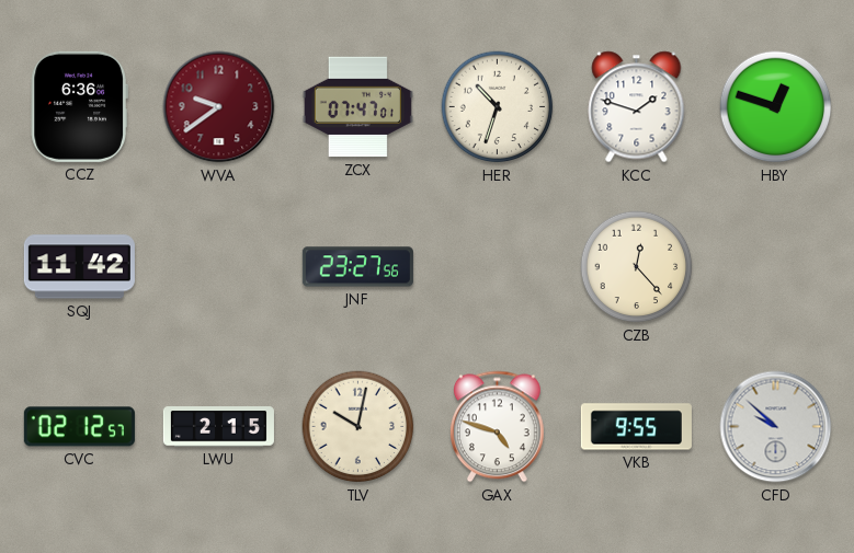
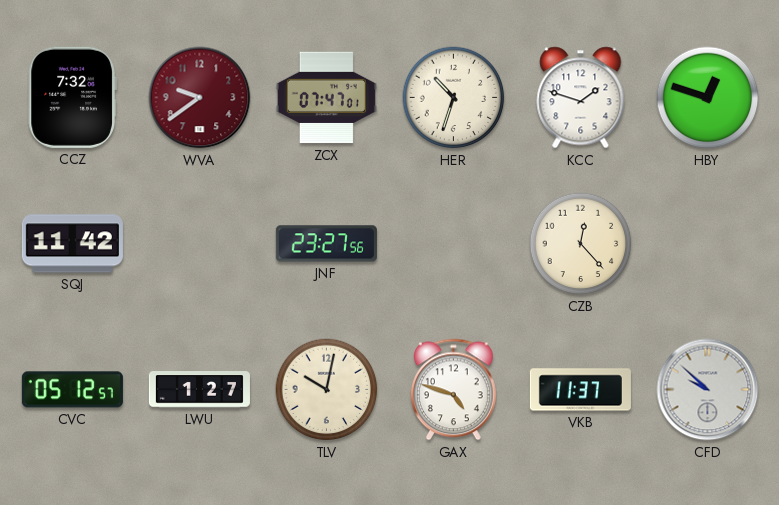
CCZ: 6:36 -> 7:32
CVC: 02:12 -> 05:12
LWU: 2:15 -> 1:27
VKB: 9:55 -> 11:37
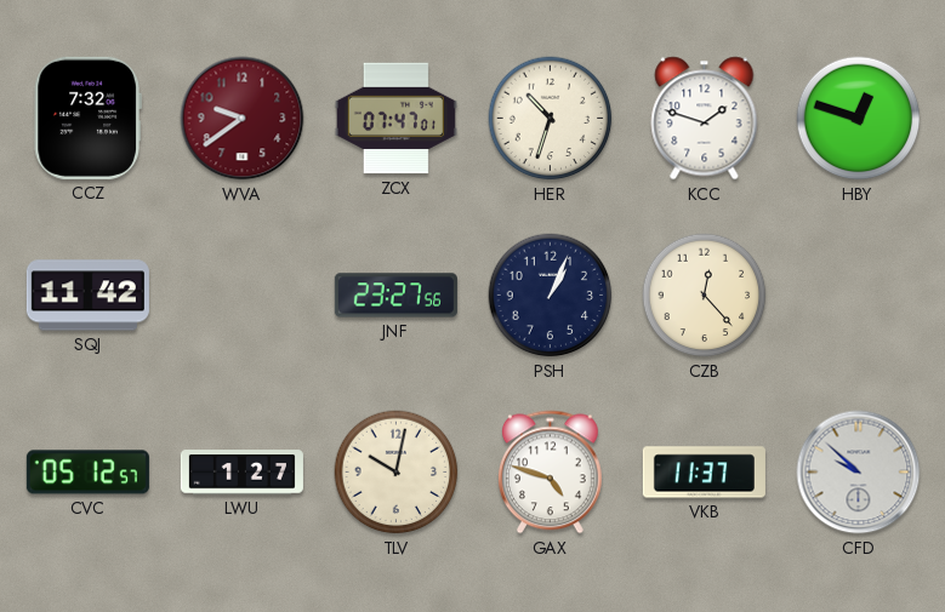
PSH: none -> 1:04
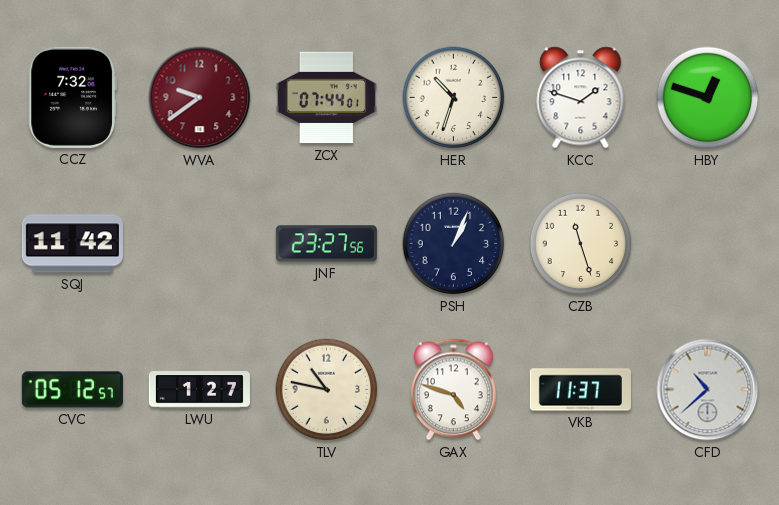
ZCX: 07:47 -> 07:44
CZB: 12:23 -> 11:27
TLV: 10:02 -> 10:47
CFD: 9:52 -> 10:38
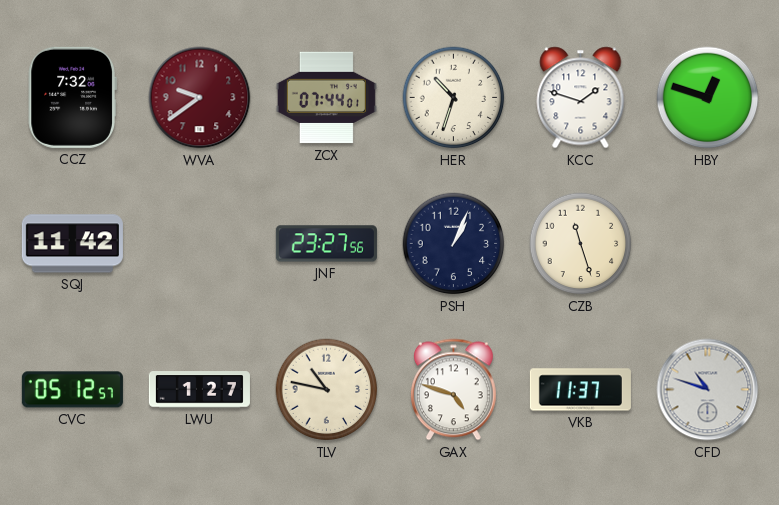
CFD: 10:38 -> 10:48
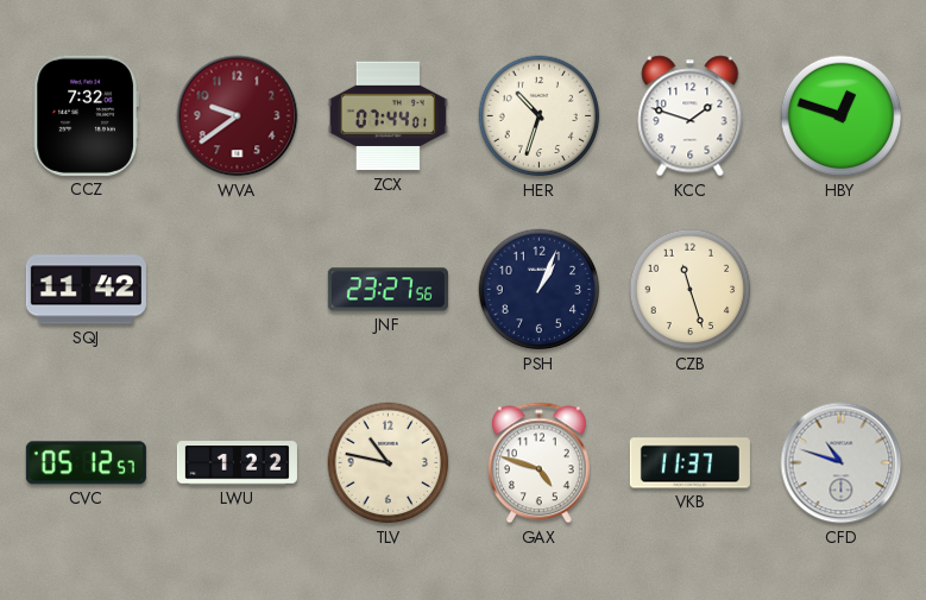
LWU: 1:27 -> 1:22
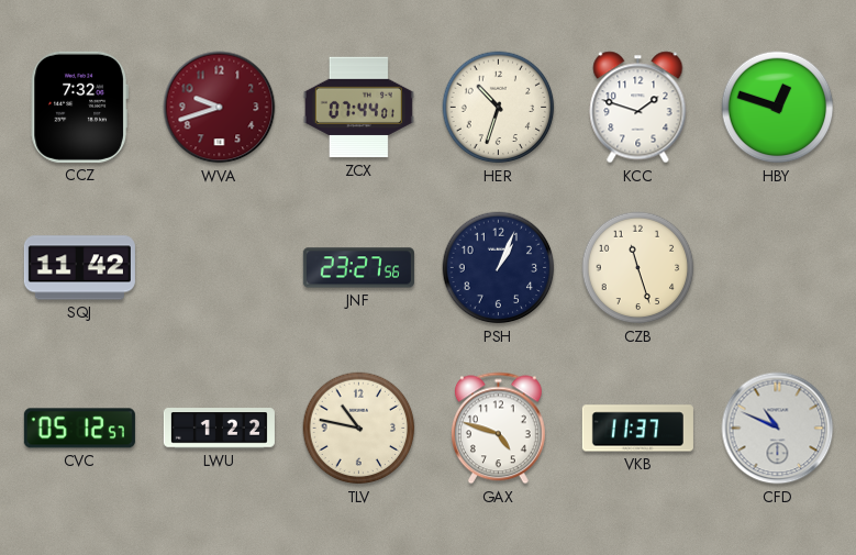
WVA: 9:39 -> 9:42
CFD: 10:48 -> 10:49
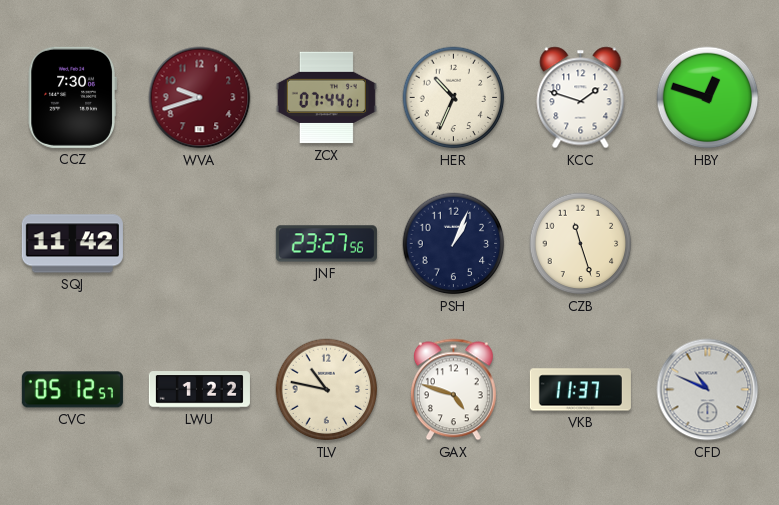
CCZ: 7:32 -> 7:30
HER: 10:33 -> 10:34
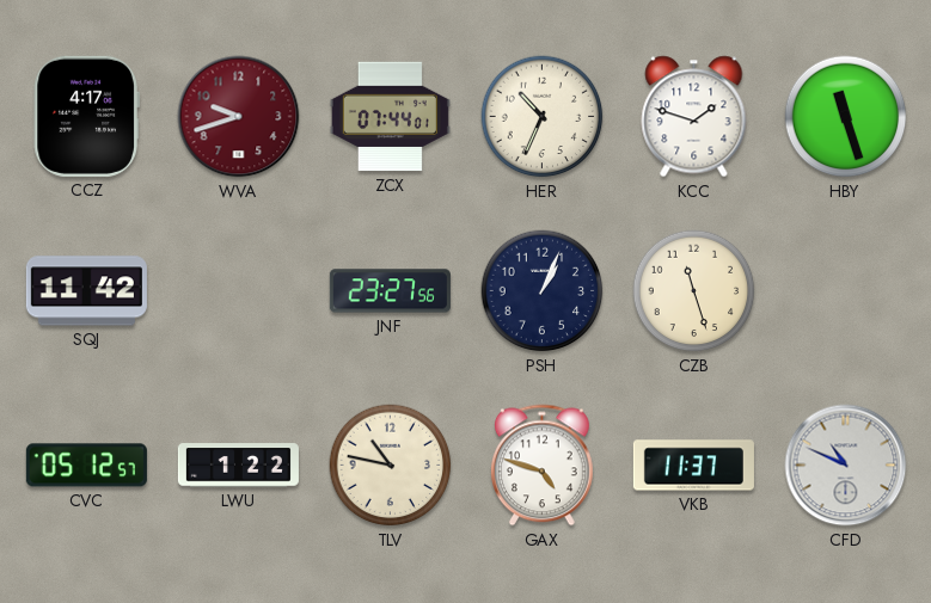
CCZ: 7:30 -> 4:17
HBY: 12:48 -> 11:27
